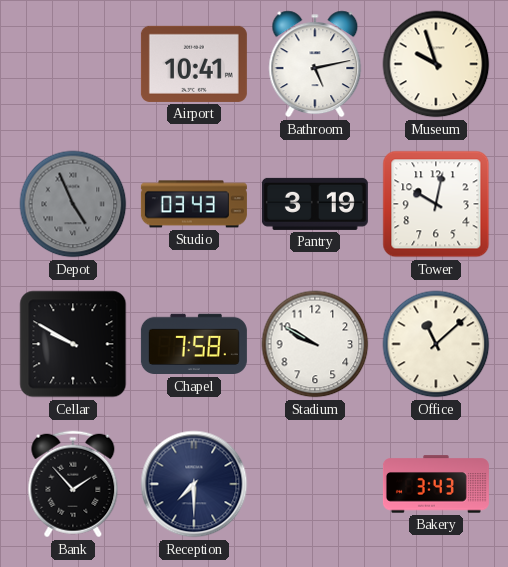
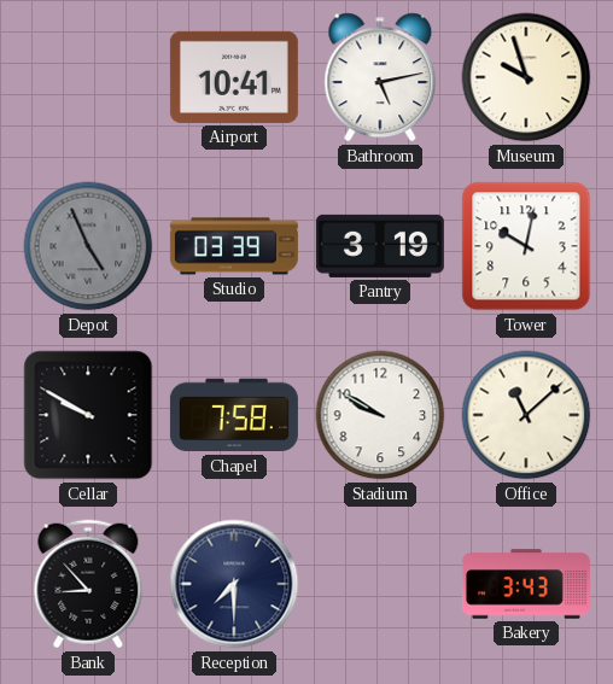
Studio: 03:43 -> 03:39
Bank: 1:53 -> 8:53
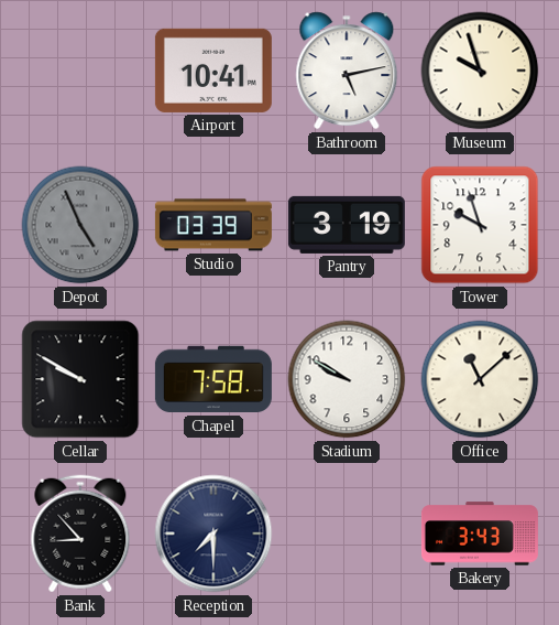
Tower: 10:02 -> 9:57
